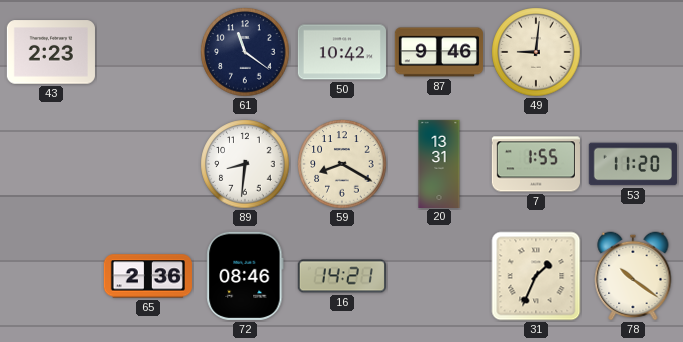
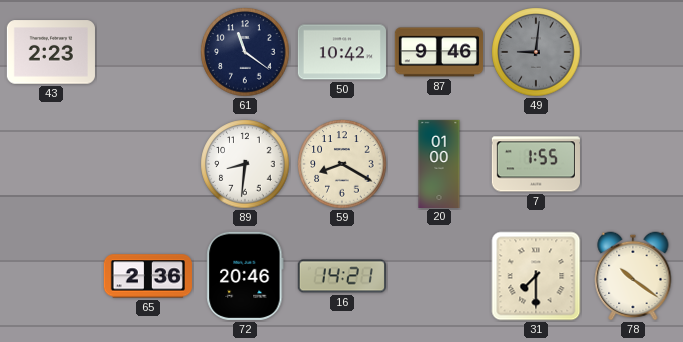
49 dial: cream -> grey
20: 13:31 -> 01:00
53: 11:20 -> none
72: 08:46 -> 20:46
31: 1:34 -> 7:30
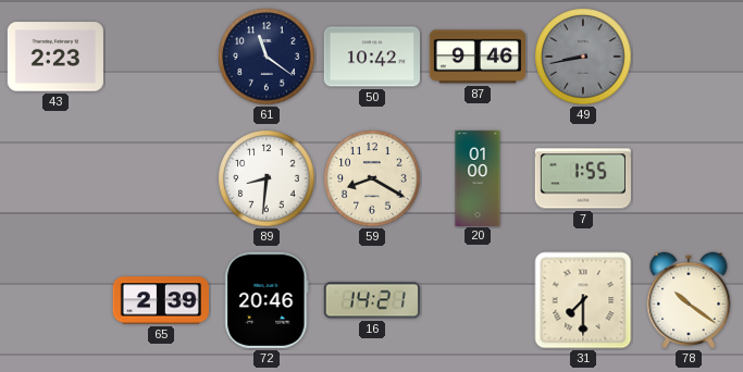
49: 9:01 -> 8:43
65: 2:36 -> 2:39
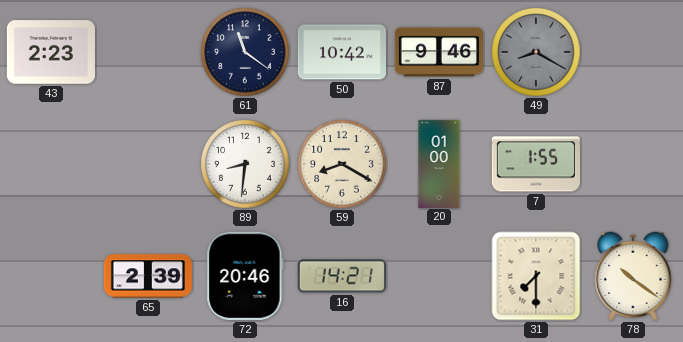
49: 8:43 -> 8:20
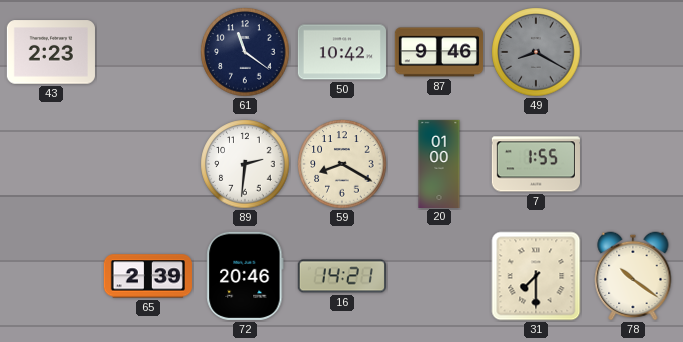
89: 8:31 -> 2:31
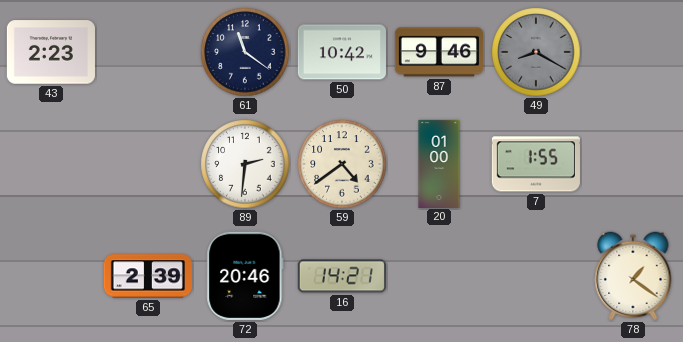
59: 8:20 -> 4:39
31: 7:30 -> none
78: 10:21 -> 1:21
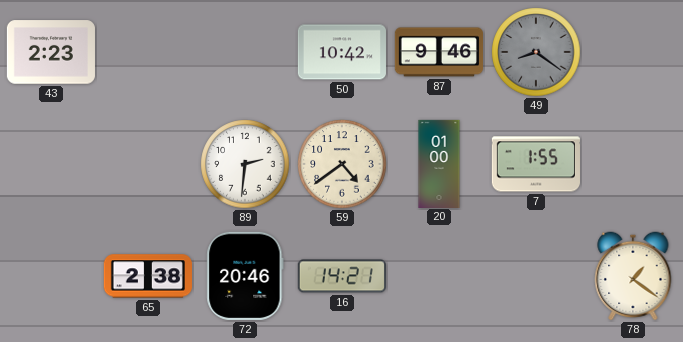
61: 11:21 -> none
49: 8:20 -> 8:21
65: 2:39 -> 2:38
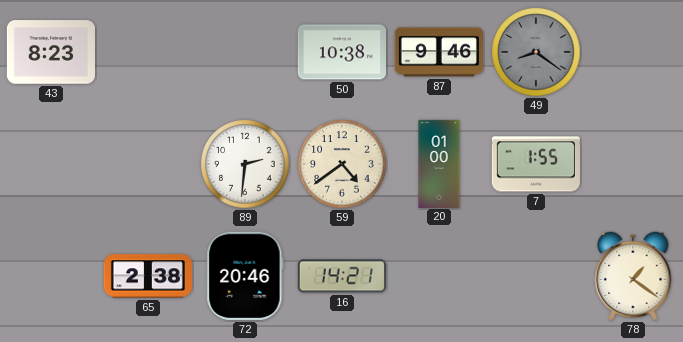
43: 2:23 -> 8:23
50: 10:42 -> 10:38
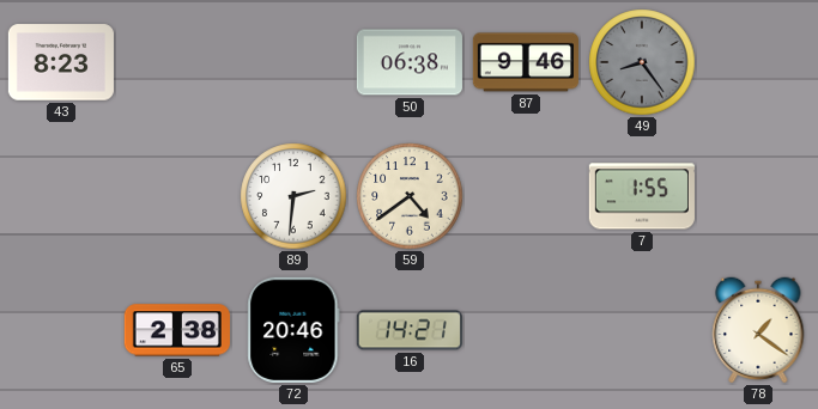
50: 10:38 -> 06:38
49: 8:21 -> 8:24
20: 01:00 -> none
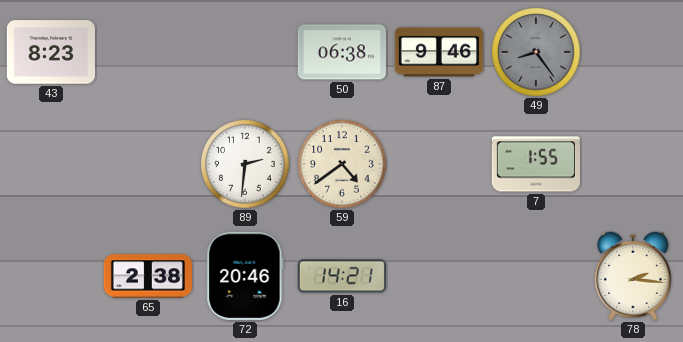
78: 1:21 -> 2:16
